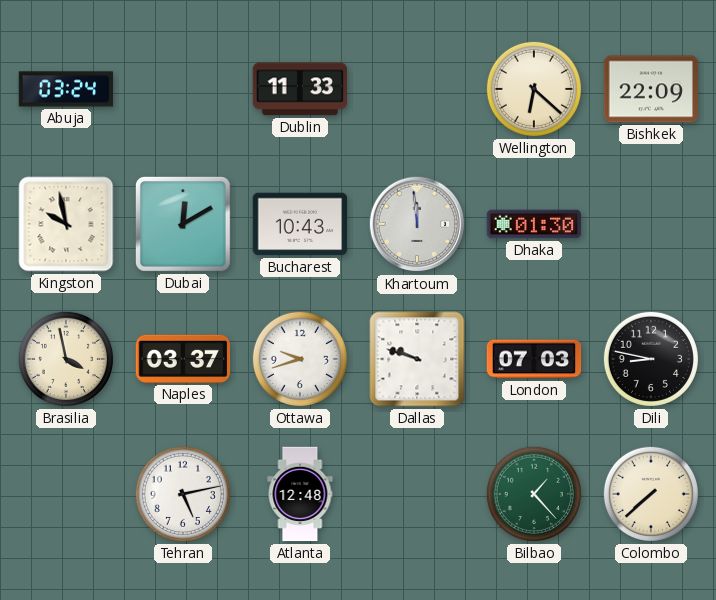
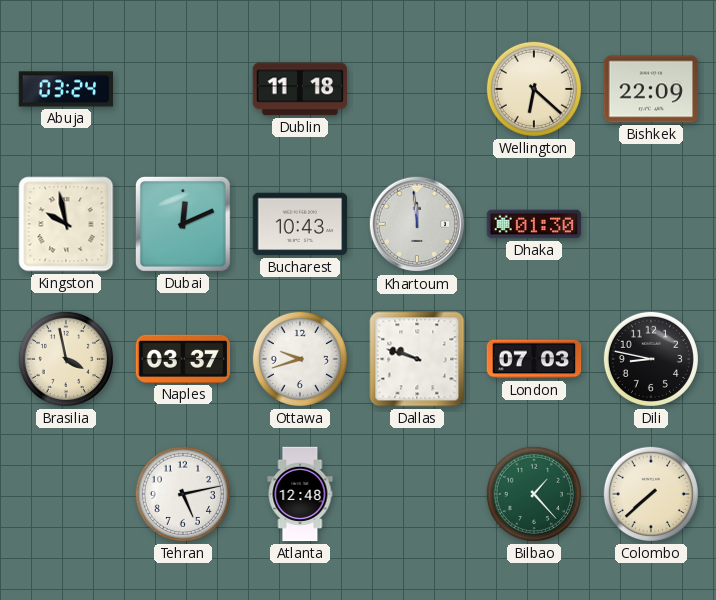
Dublin: 11:33 -> 11:18
Dubai: 12:10 -> 12:11
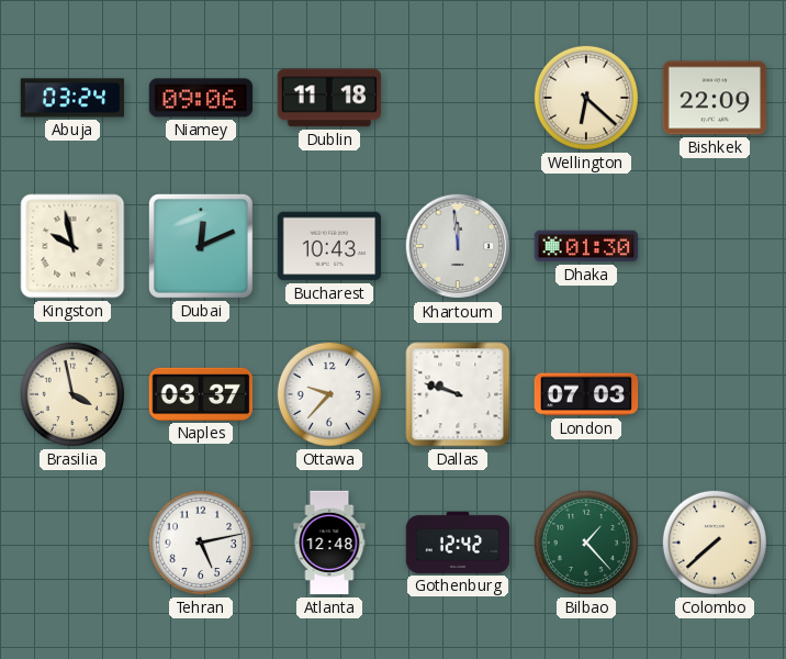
Niamey: none -> 09:06
Ottawa: 9:42 -> 9:37
Dili: 8:47 -> none
Gothenburg: none -> 12:42
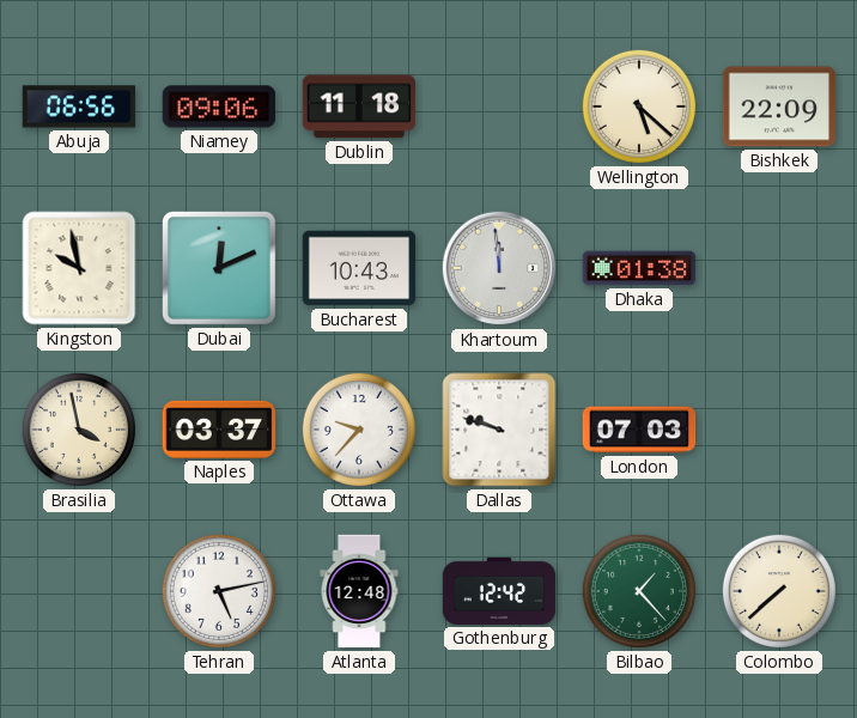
Abuja: 03:24 -> 06:56
Wellington: 6:22 -> 5:22
Dhaka: 01:30 -> 01:38
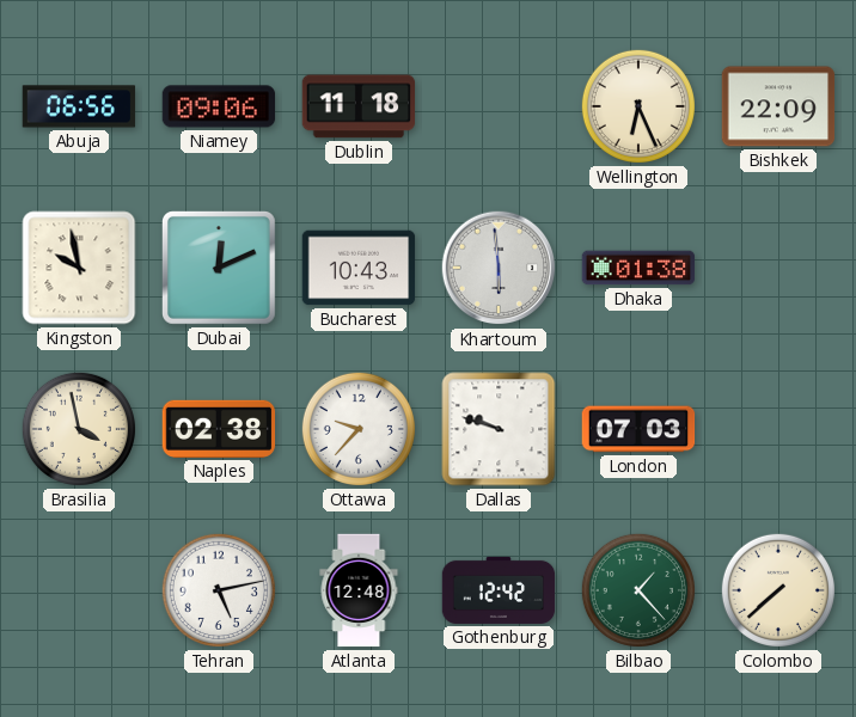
Wellington: 5:22 -> 6:26
Khartoum: 11:59 -> 5:59
Naples: 03:37 -> 02:38
